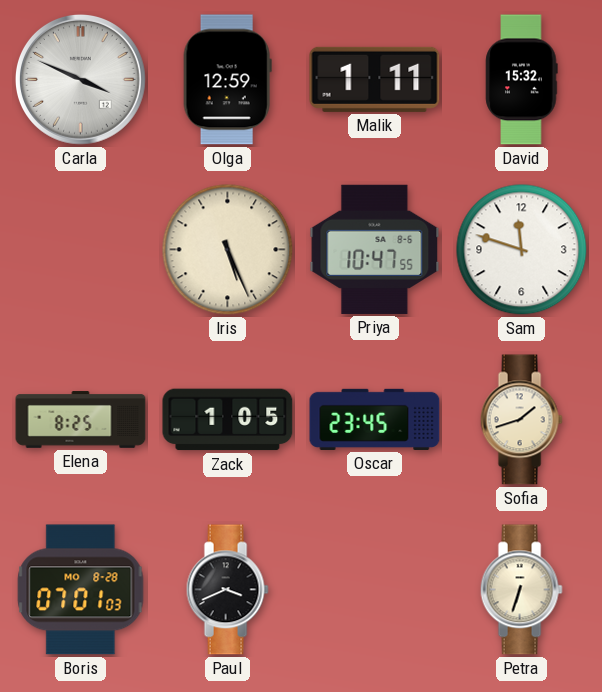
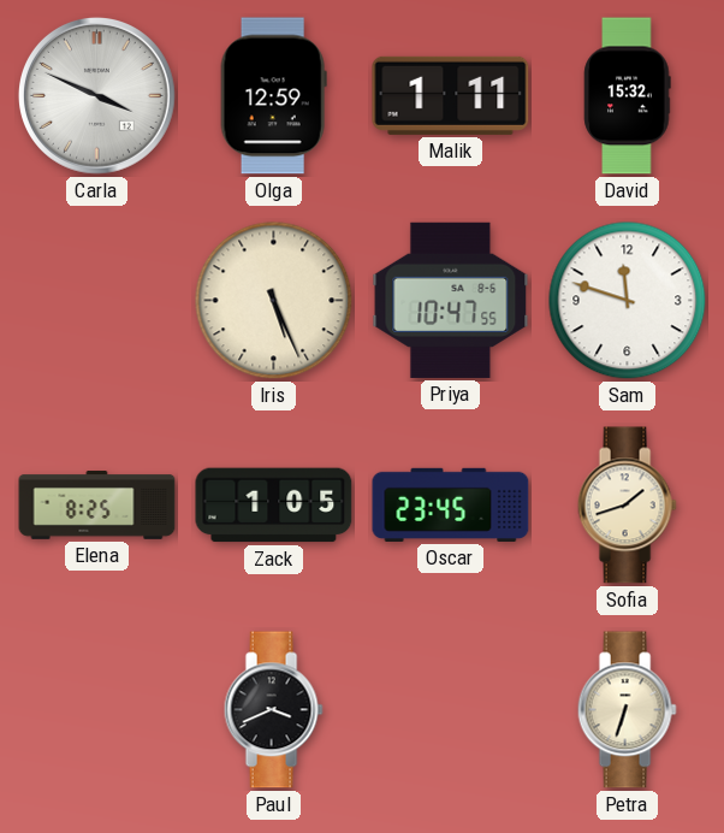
Boris: 07:01 -> none
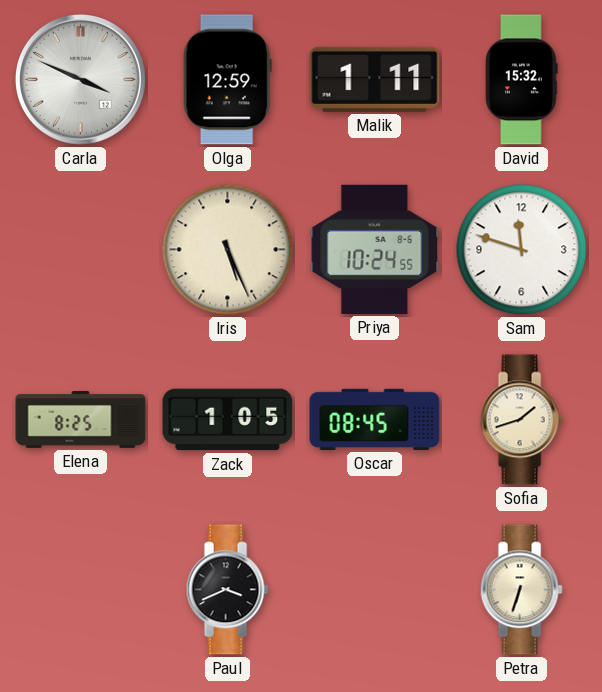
Priya: 10:47 -> 10:24
Oscar: 23:45 -> 08:45
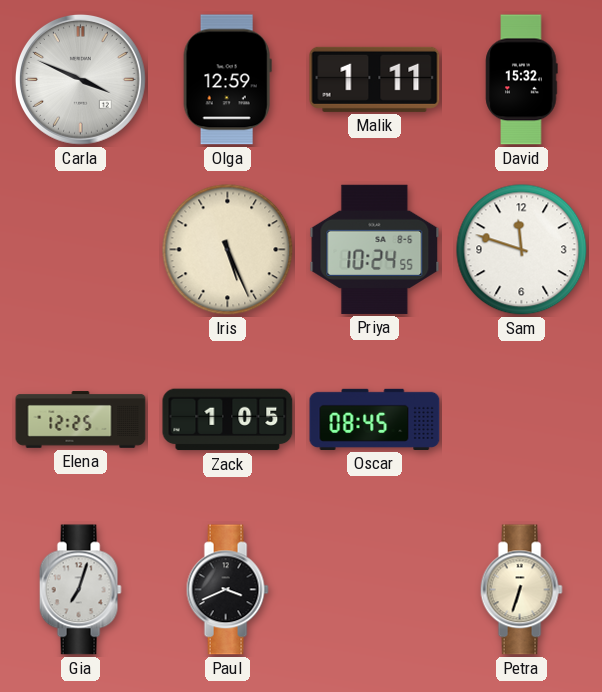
Elena: 8:25 -> 12:25
Sofia: 1:42 -> none
Gia: none -> 7:03
